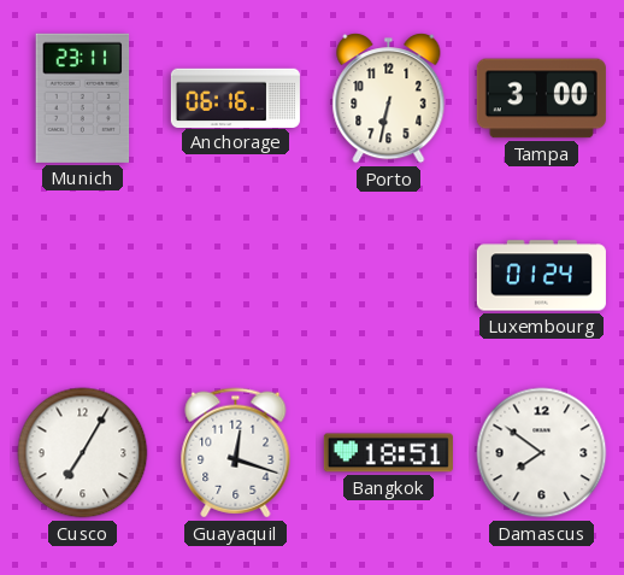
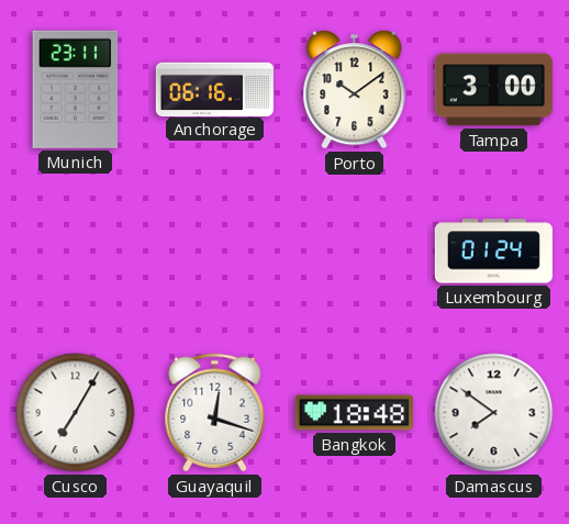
Porto: 6:32 -> 10:09
Bangkok: 18:51 -> 18:48
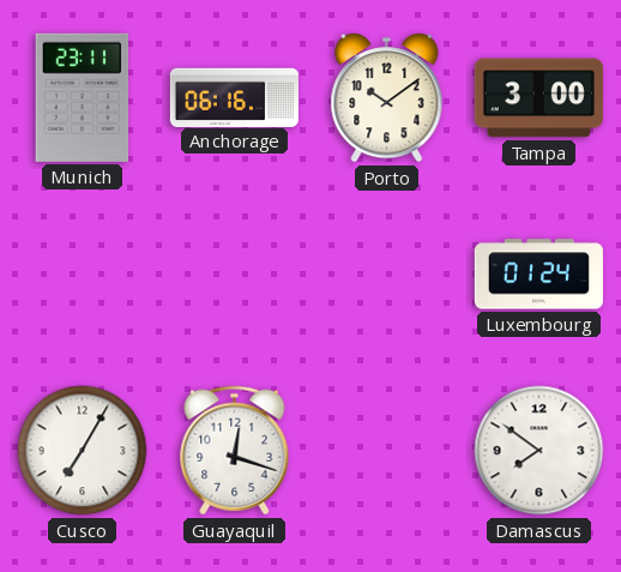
Bangkok: 18:48 -> none
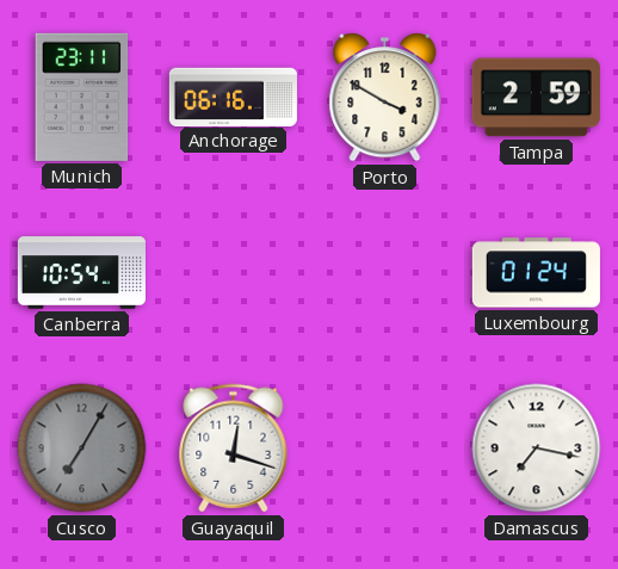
Porto: 10:09 -> 3:50
Tampa: 3:00 -> 2:59
Canberra: none -> 10:54
Cusco dial: white -> grey
Damascus: 7:51 -> 7:17
